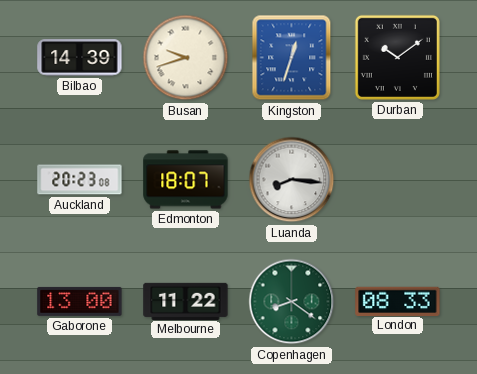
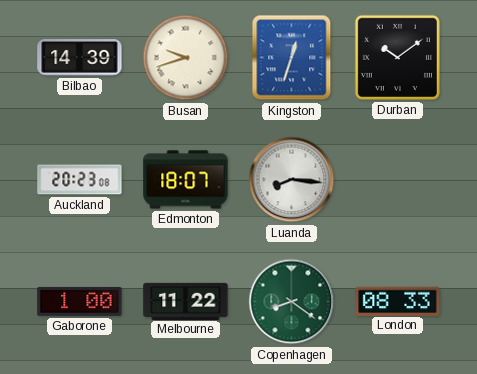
Gaborone: 13:00 -> 1:00
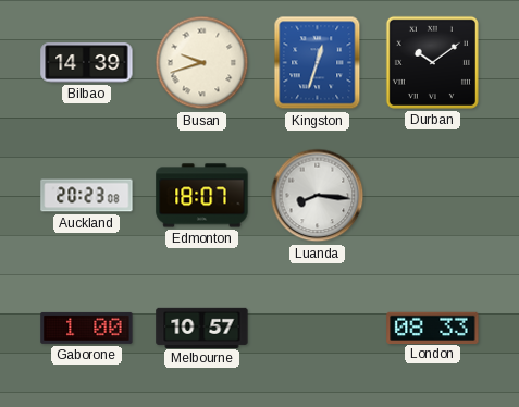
Melbourne: 11:22 -> 10:57
Copenhagen: 8:21 -> none
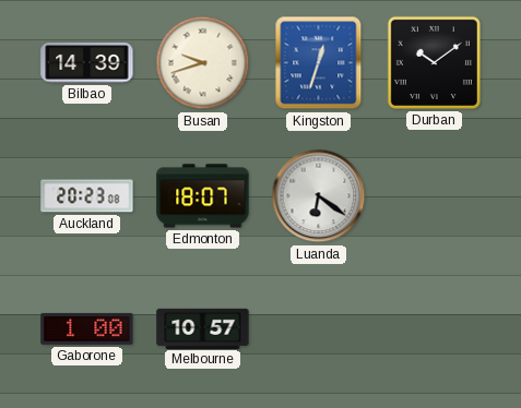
Luanda: 8:16 -> 6:21
London: 08:33 -> none
